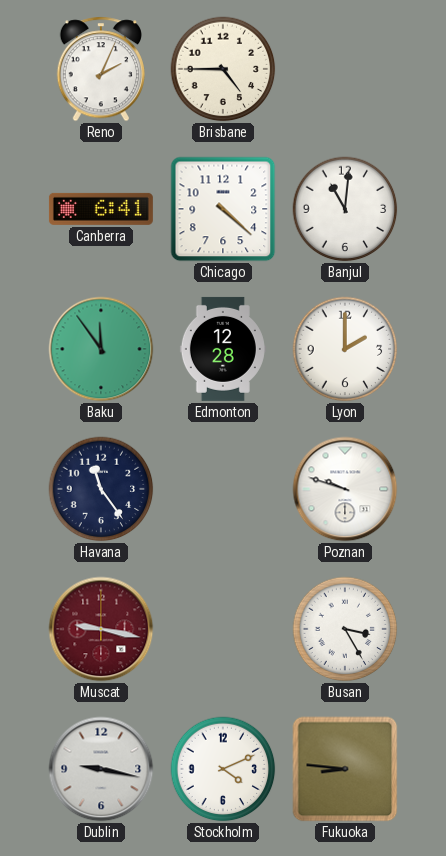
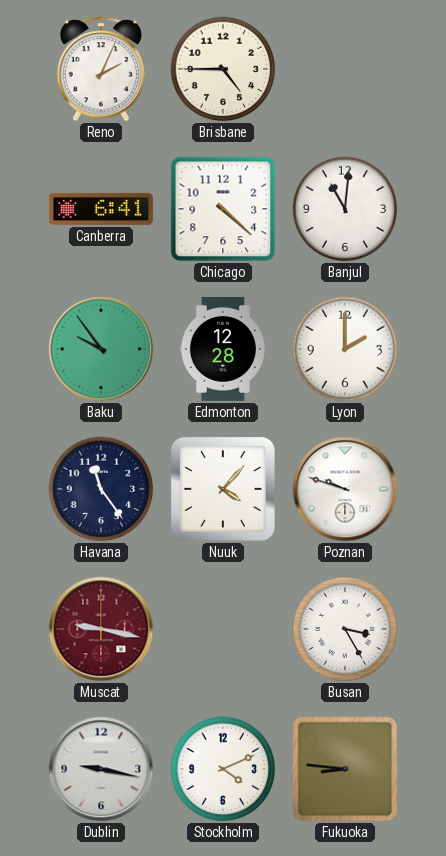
Baku: 11:54 -> 9:54
Nuuk: none -> 4:07
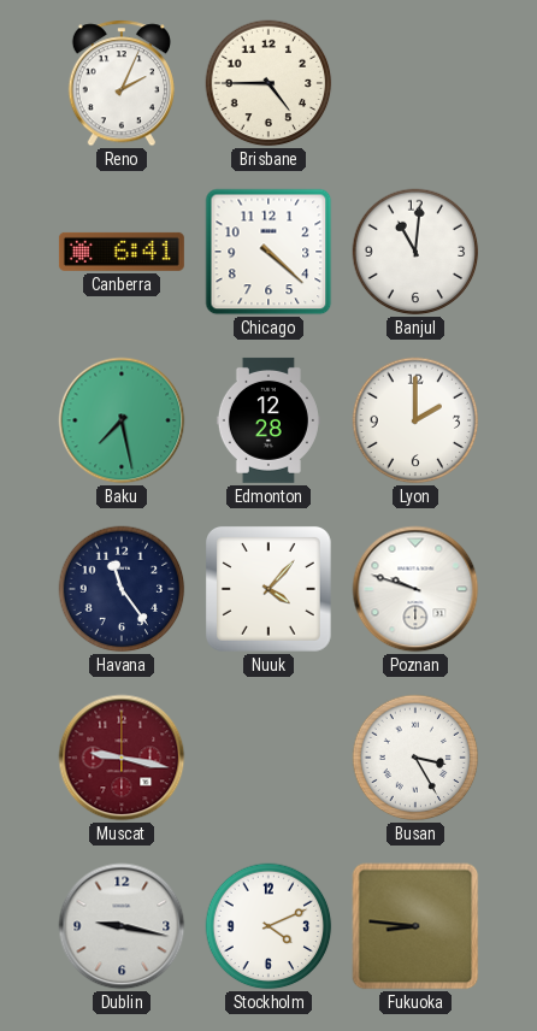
Baku: 9:54 -> 7:28
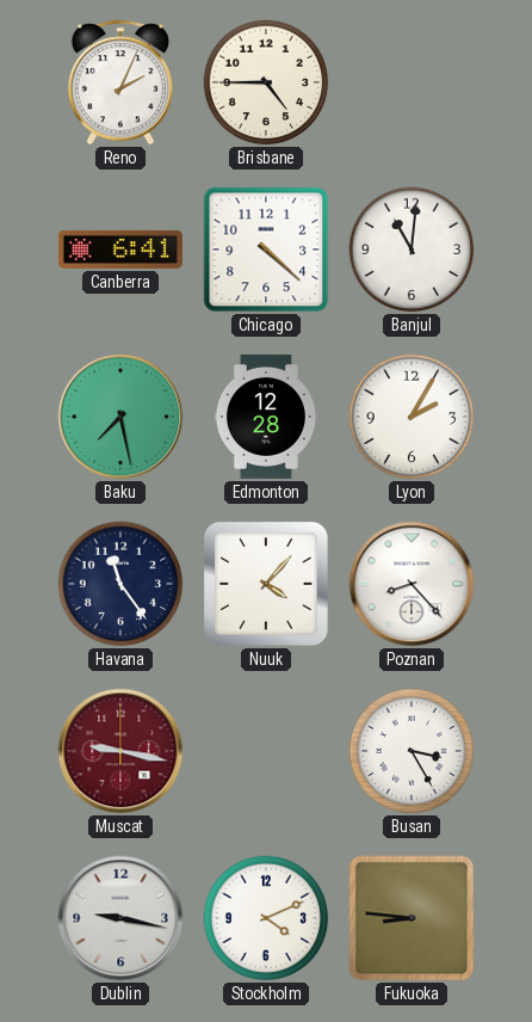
Lyon: 2:00 -> 2:05
Poznan: 9:48 -> 8:23
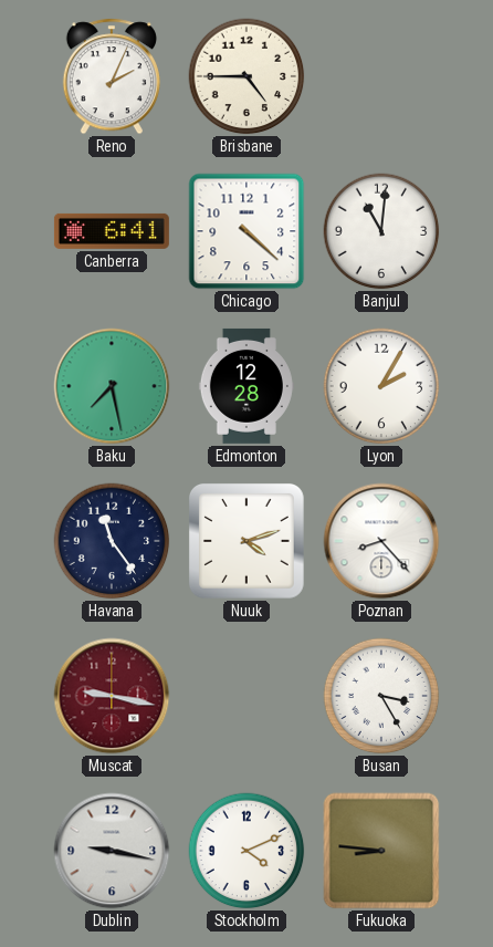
Nuuk: 4:07 -> 4:12
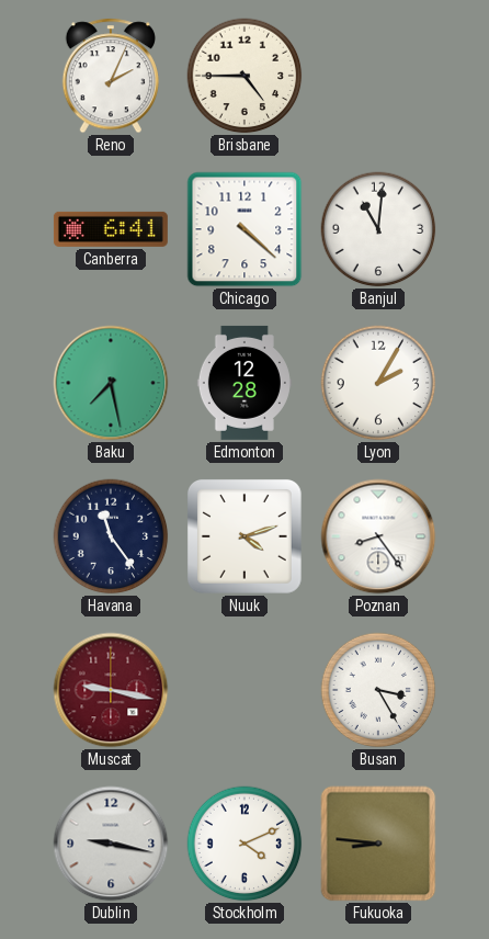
Poznan: 8:23 -> 8:24
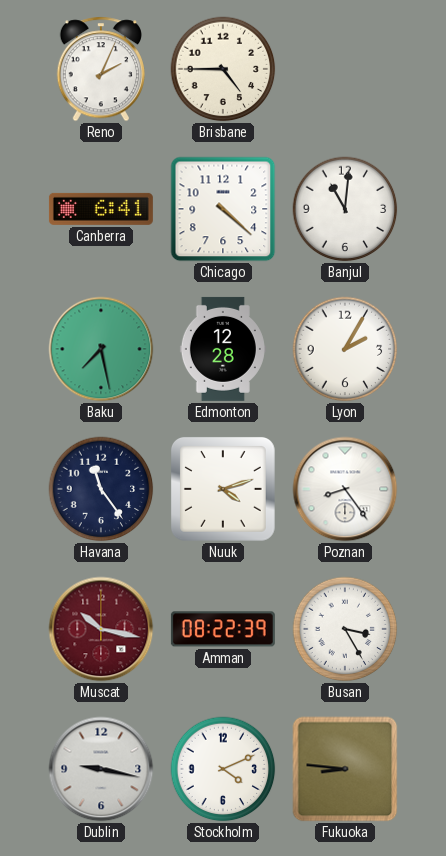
Muscat: 9:17 -> 10:17
Amman: none -> 08:22
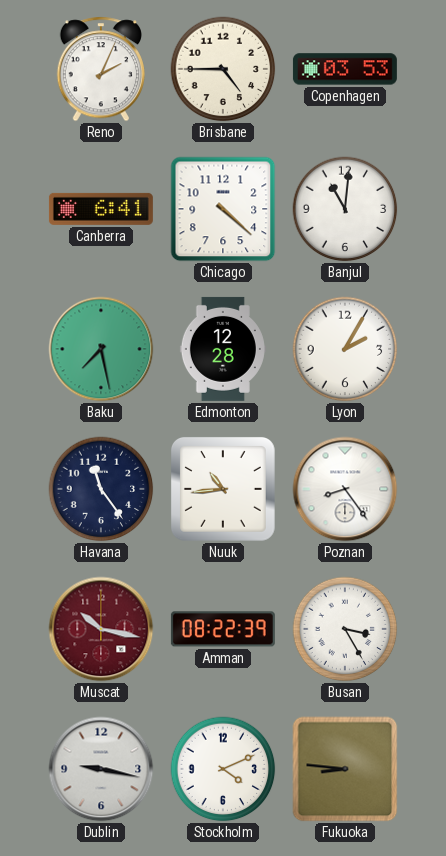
Copenhagen: none -> 03:53
Nuuk: 4:12 -> 10:44
